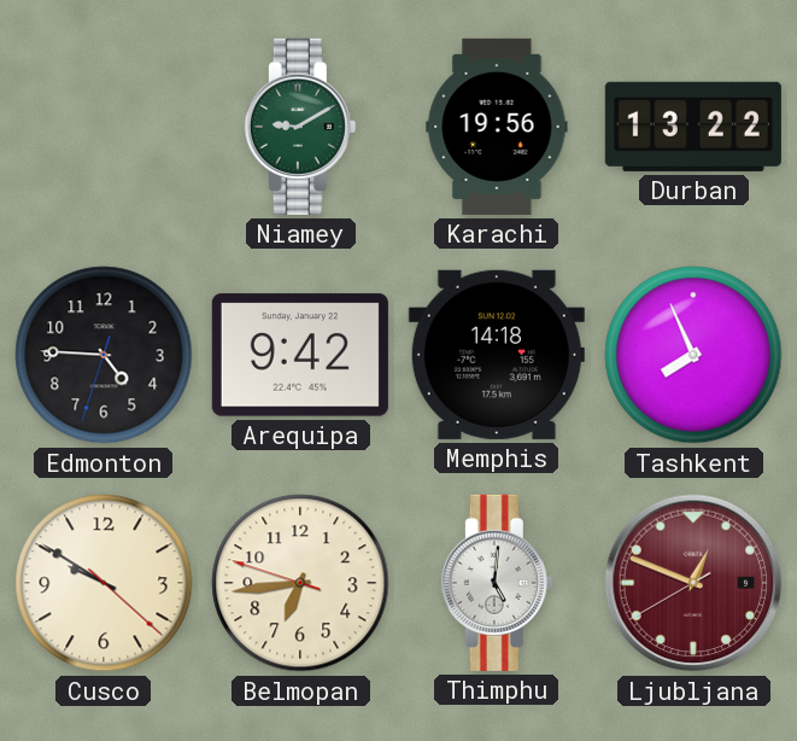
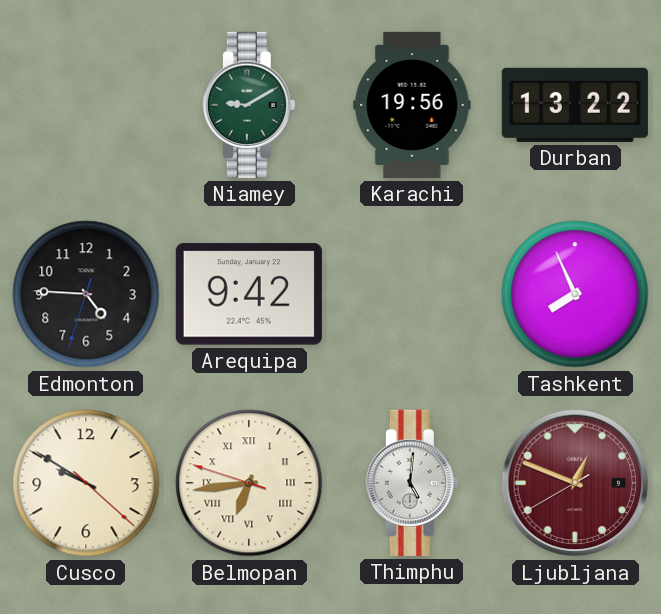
Memphis: 14:18 -> none
Belmopan numerals: Arabic -> Roman
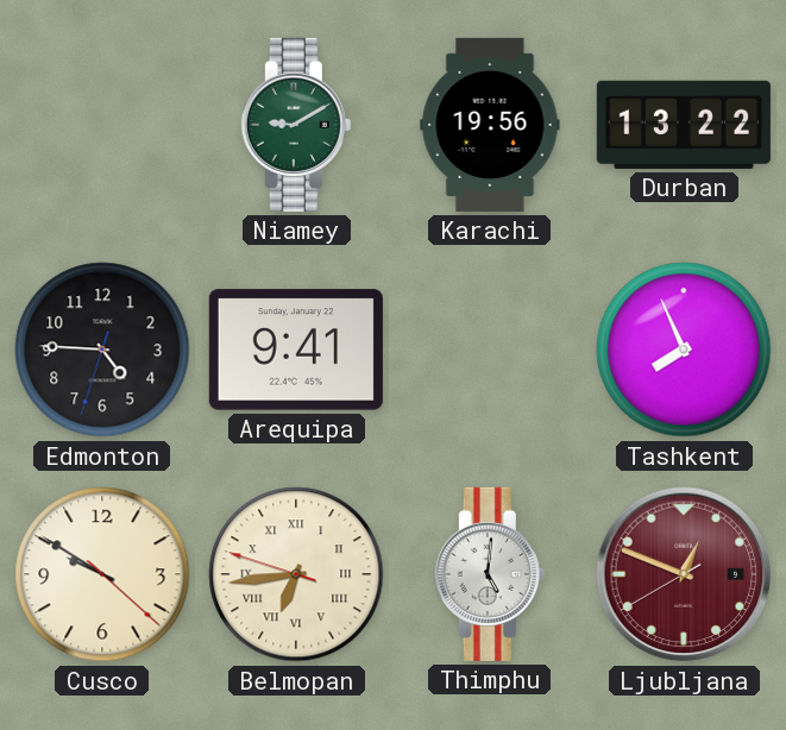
Arequipa: 9:42 -> 9:41
